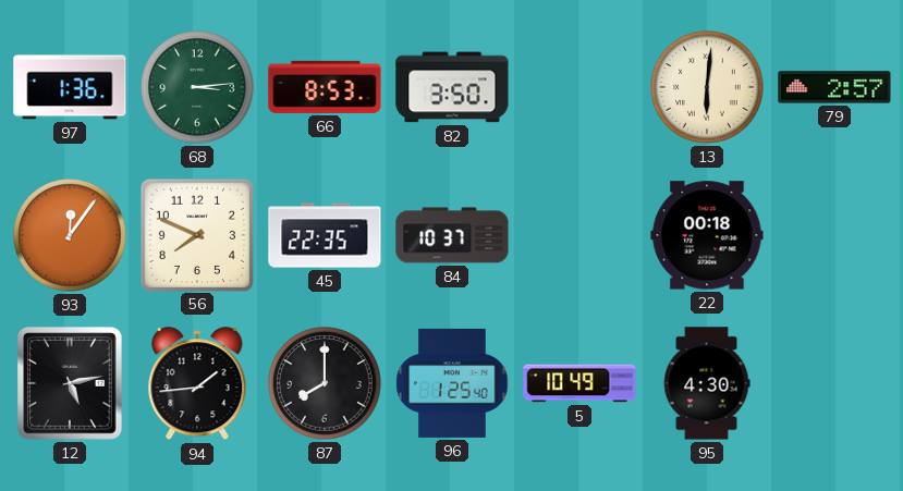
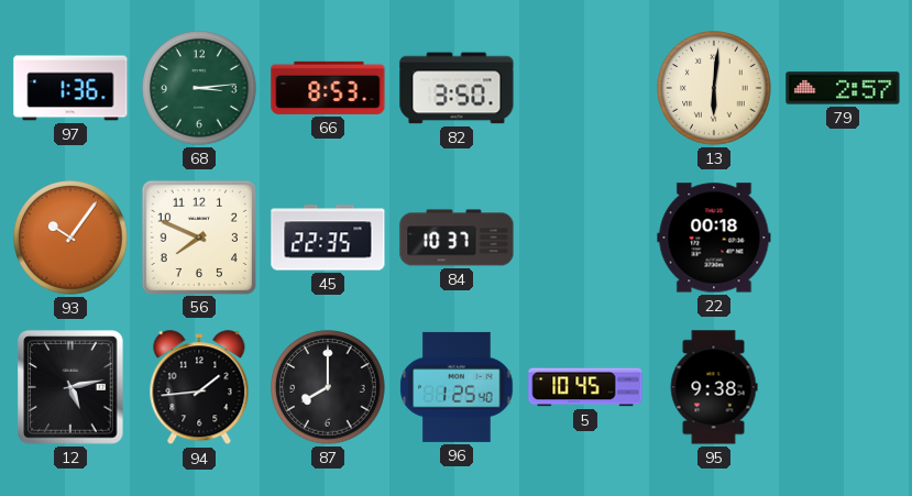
93: 12:06 -> 10:06
5: 10:49 -> 10:45
95: 4:30 -> 9:38
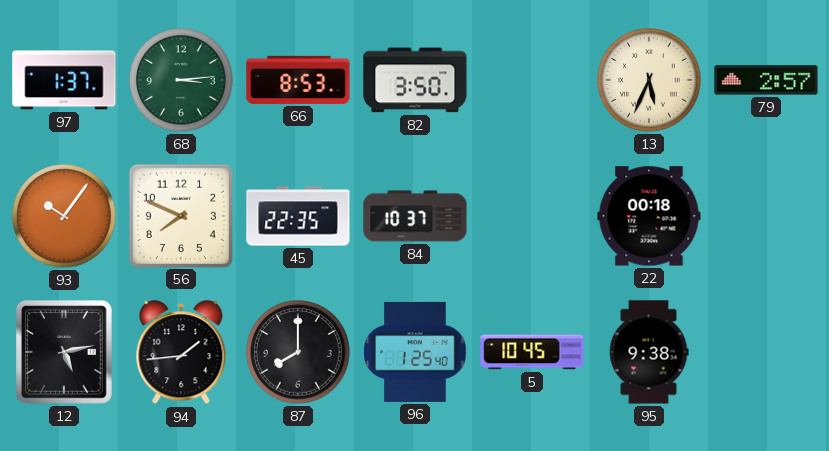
97: 1:36 -> 1:37
13: 6:01 -> 5:34
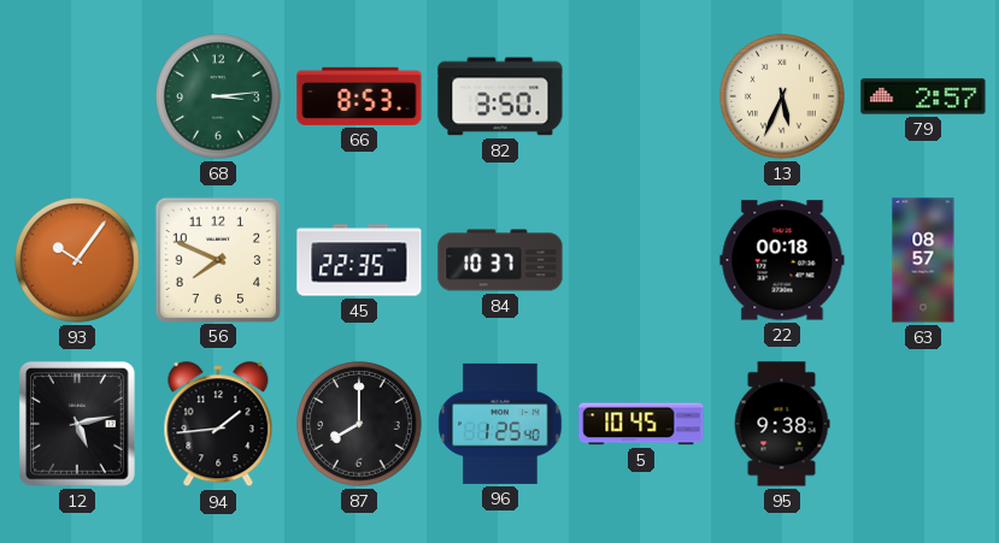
97: 1:37 -> none
63: none -> 08:57
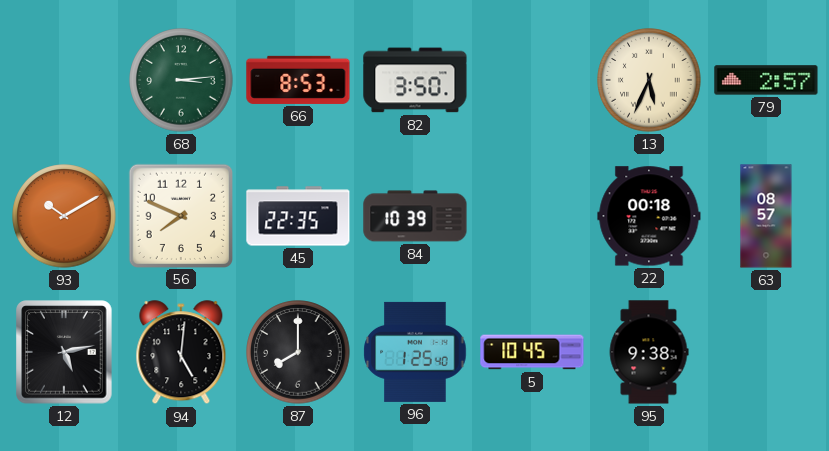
93: 10:06 -> 10:10
84: 10:37 -> 10:39
94: 1:44 -> 5:01
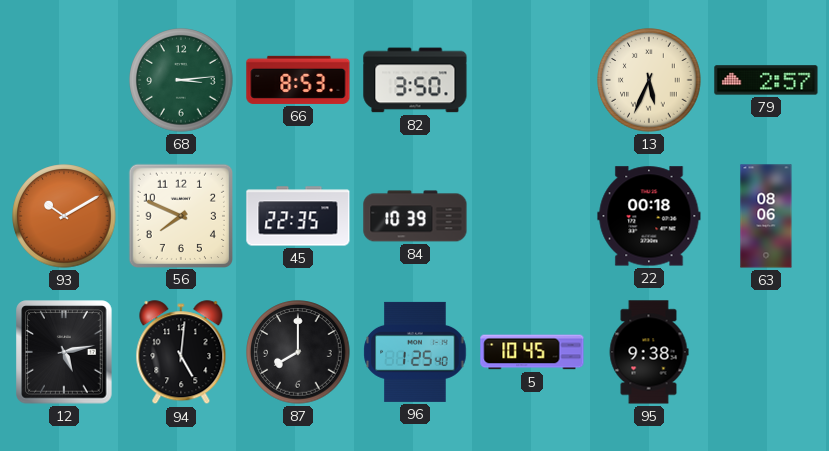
63: 08:57 -> 08:06
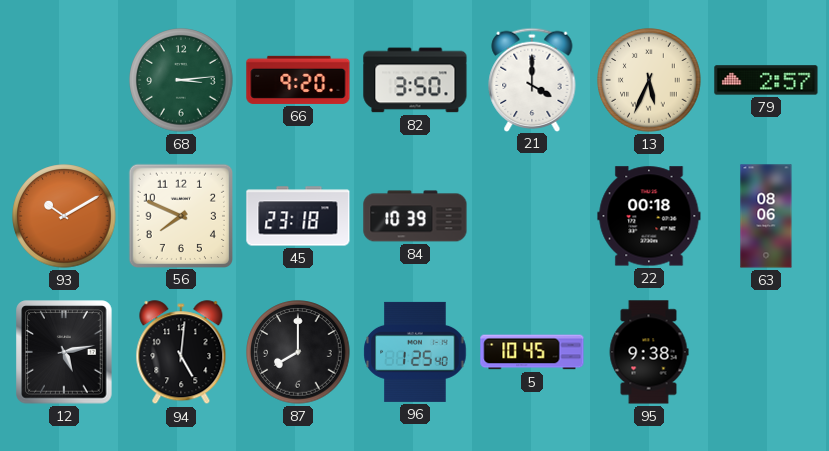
66: 8:53 -> 9:20
21: none -> 4:00
45: 22:35 -> 23:18
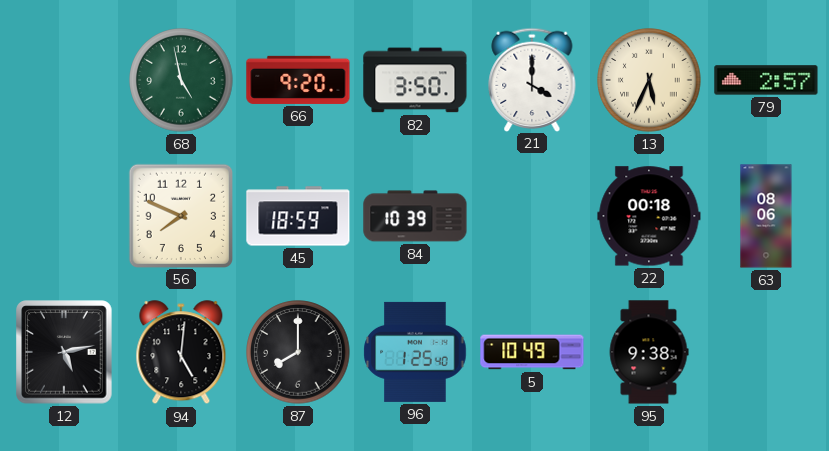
68: 3:14 -> 4:58
93: 10:10 -> none
45: 23:18 -> 18:59
5: 10:45 -> 10:49
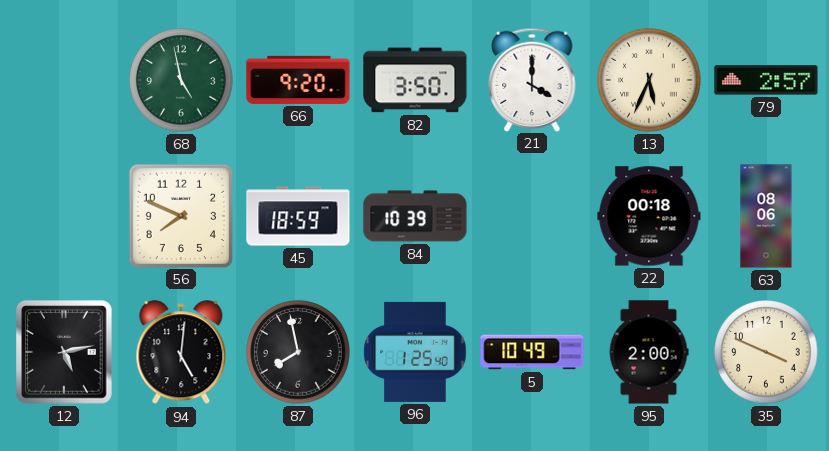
87: 8:00 -> 7:58
95: 9:38 -> 2:00
35: none -> 3:49
